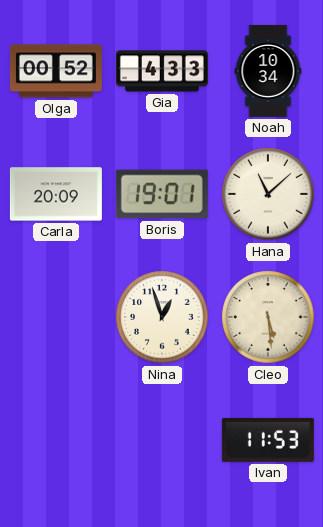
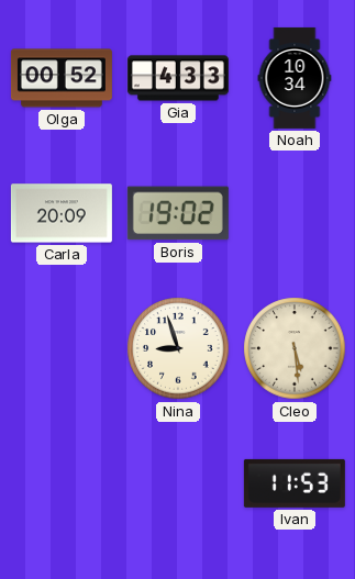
Boris: 19:01 -> 19:02
Hana: 11:08 -> none
Nina: 12:57 -> 8:57
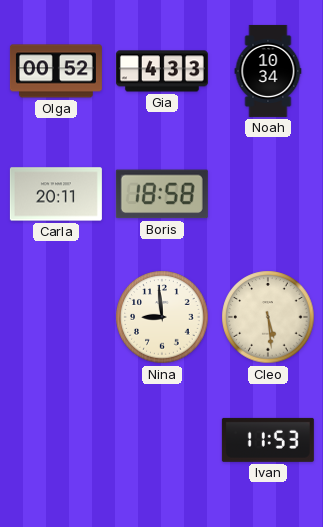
Carla: 20:09 -> 20:11
Boris: 19:02 -> 18:58
Nina: 8:57 -> 8:59
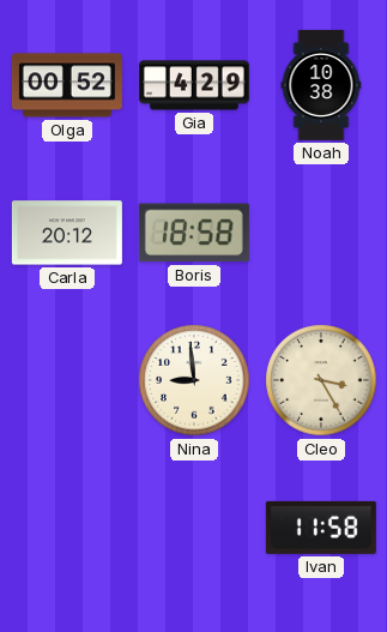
Gia: 4:33 -> 4:29
Noah: 10:34 -> 10:38
Carla: 20:11 -> 20:12
Cleo: 5:29 -> 3:25
Ivan: 11:53 -> 11:58
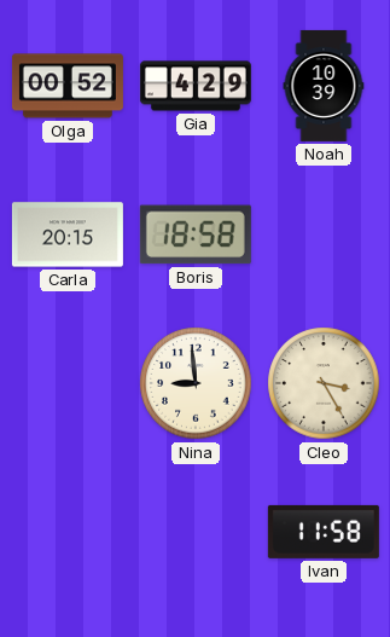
Noah: 10:38 -> 10:39
Carla: 20:12 -> 20:15
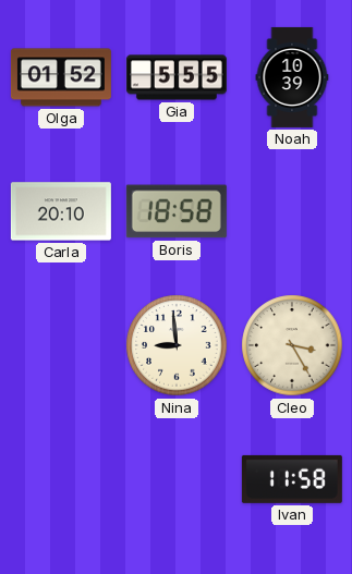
Olga: 00:52 -> 01:52
Gia: 4:29 -> 5:55
Carla: 20:15 -> 20:10
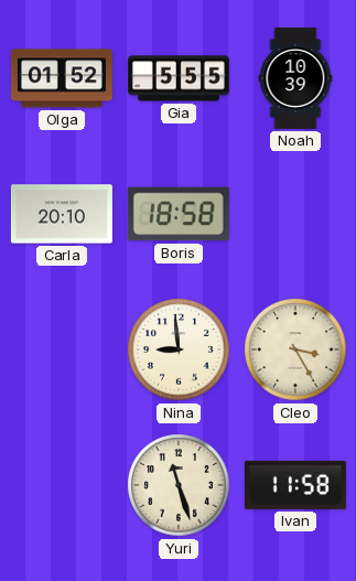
Yuri: none -> 11:27
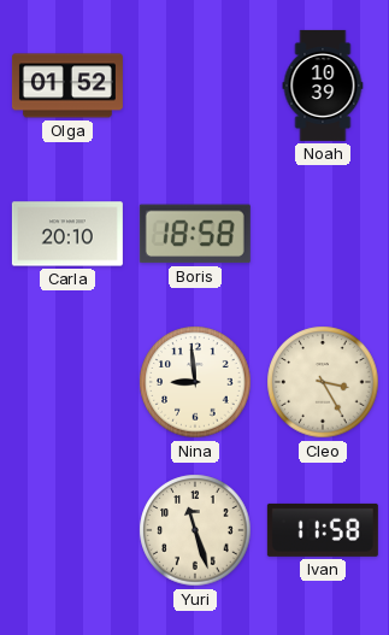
Gia: 5:55 -> none
